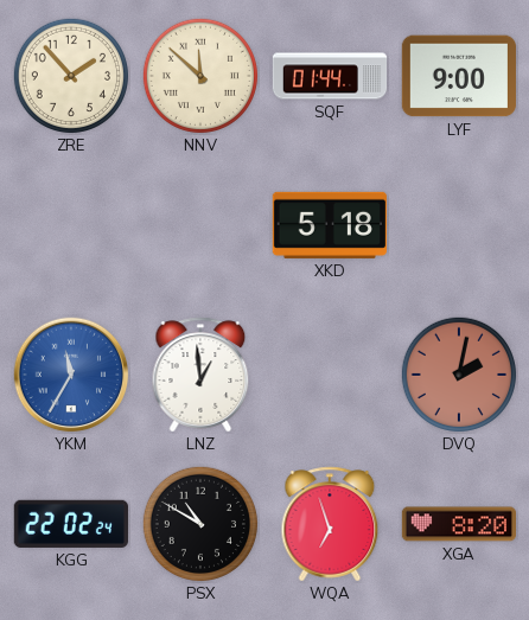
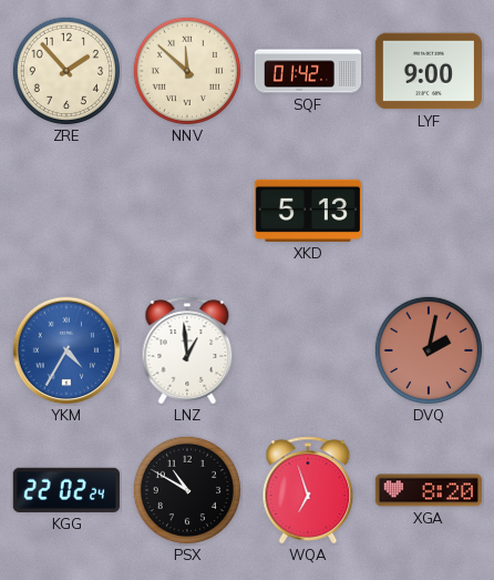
SQF: 01:44 -> 01:42
XKD: 5:18 -> 5:13
YKM: 11:35 -> 4:35
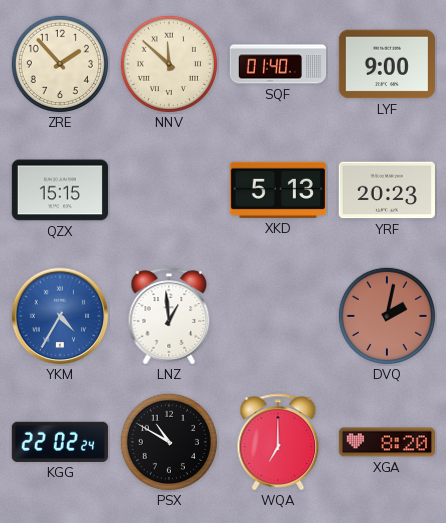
SQF: 01:42 -> 01:40
QZX: none -> 15:15
YRF: none -> 20:23
WQA: 6:57 -> 7:00
